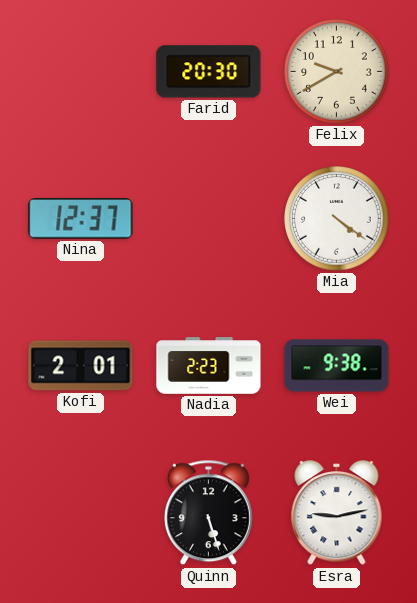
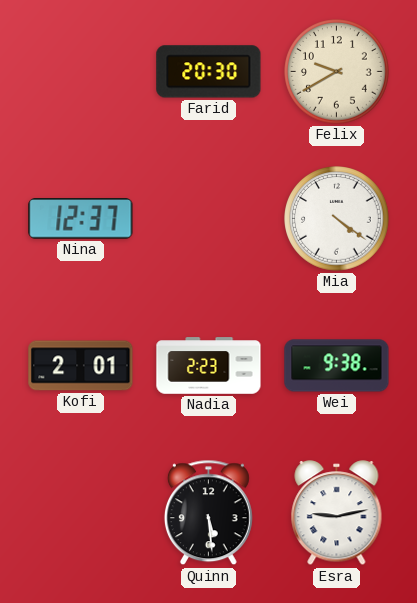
Quinn: 5:27 -> 5:29
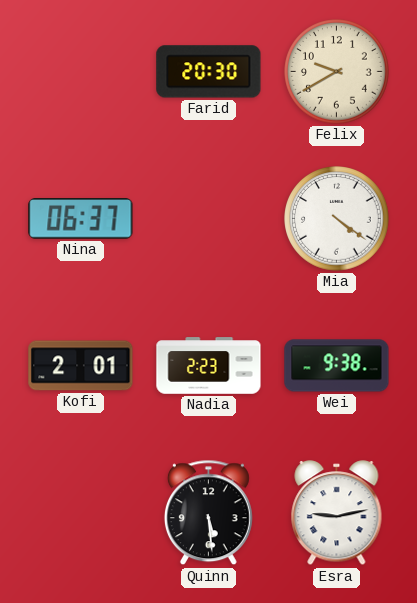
Nina: 12:37 -> 06:37
